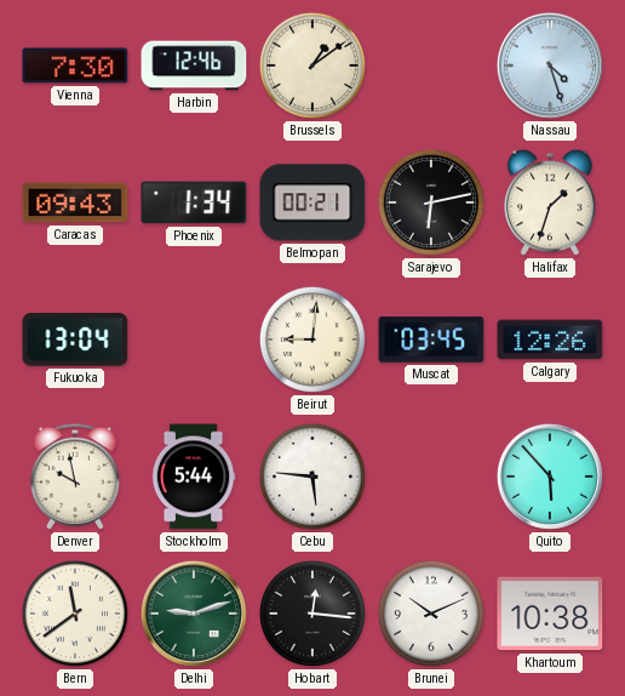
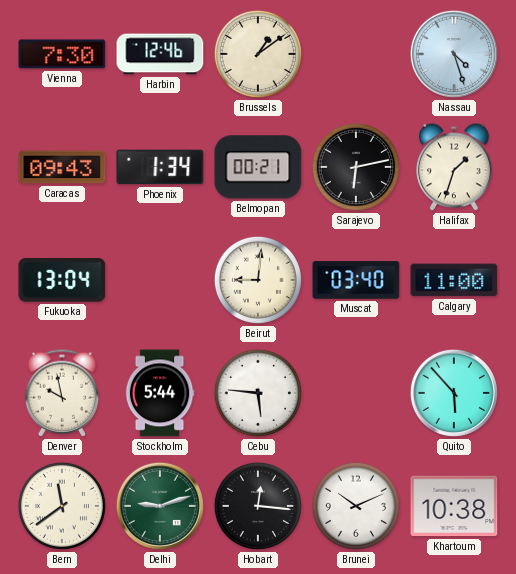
Muscat: 03:45 -> 03:40
Calgary: 12:26 -> 11:00
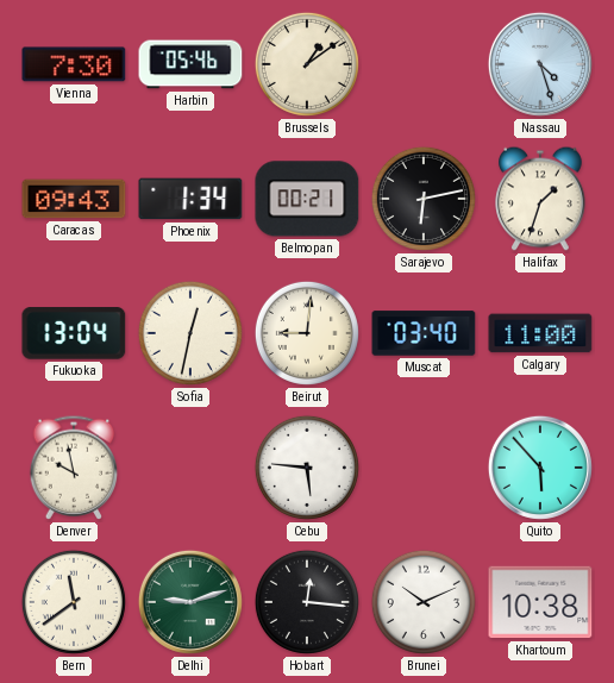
Harbin: 12:46 -> 05:46
Sofia: none -> 12:32
Stockholm: 5:44 -> none
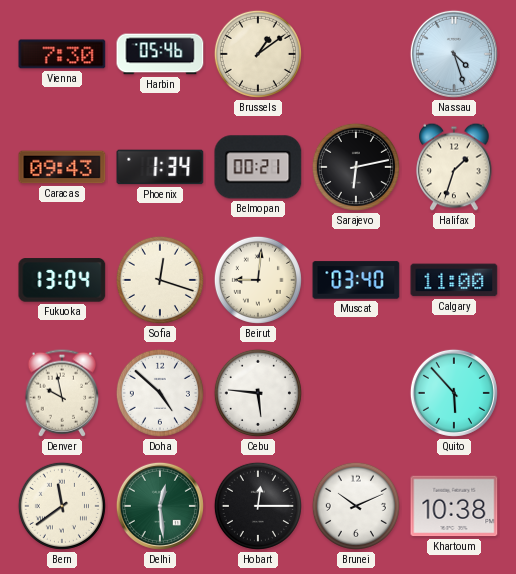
Sofia: 12:32 -> 12:18
Doha: none -> 4:52
Delhi: 9:12 -> 12:29
Hobart: 12:16 -> 12:15
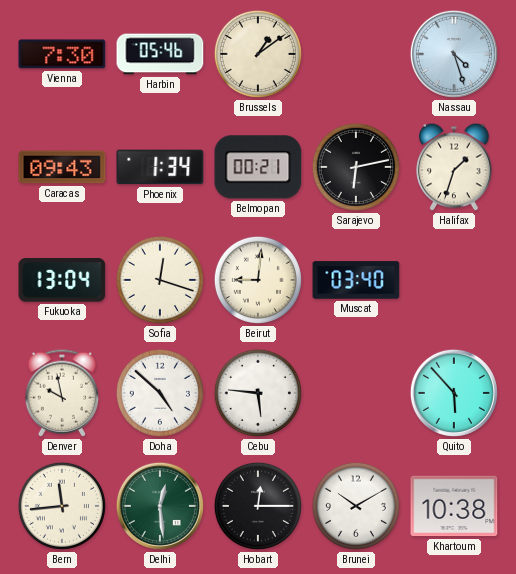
Calgary: 11:00 -> none
Bern: 11:39 -> 11:44
Brunei: 10:11 -> 10:10
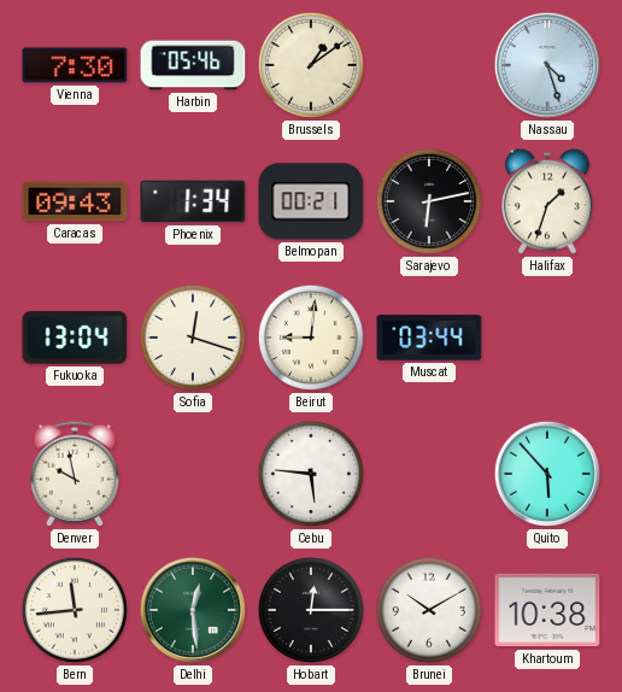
Muscat: 03:40 -> 03:44
Doha: 4:52 -> none
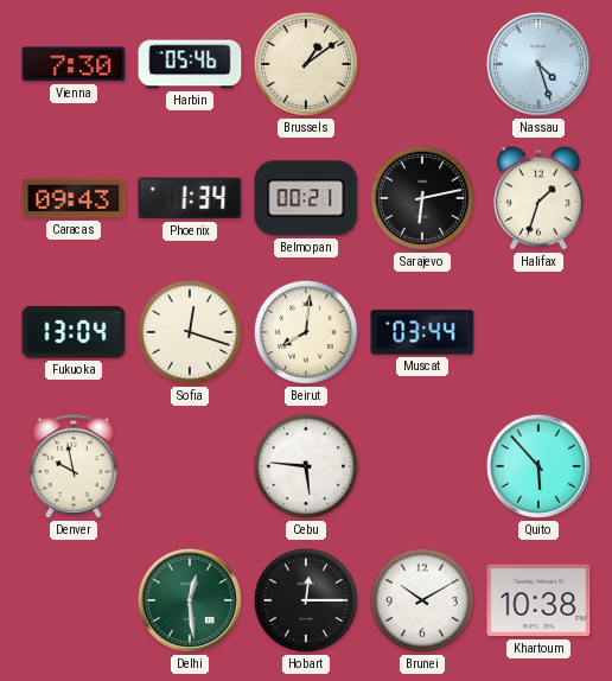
Beirut: 9:01 -> 8:01
Bern: 11:44 -> none
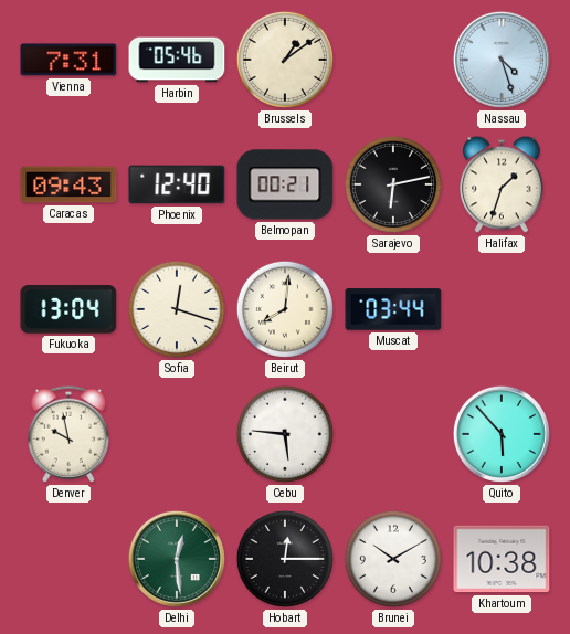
Vienna: 7:30 -> 7:31
Phoenix: 1:34 -> 12:40
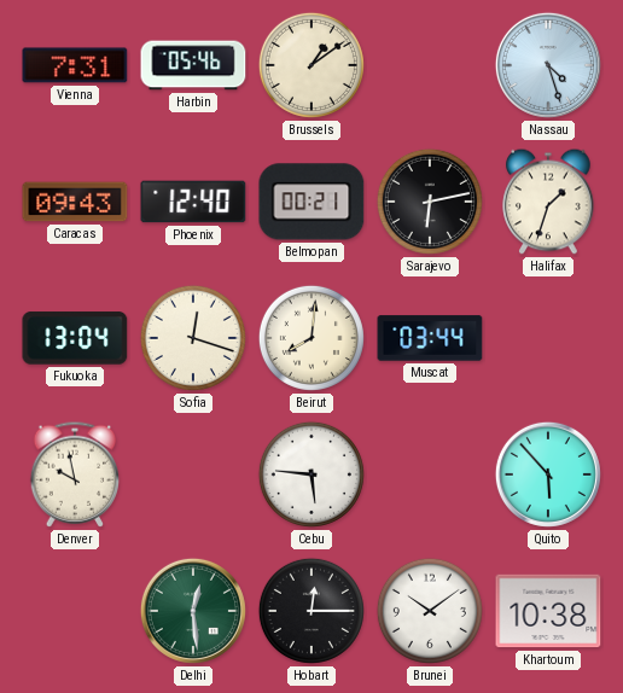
Brunei: 10:10 -> 10:09
